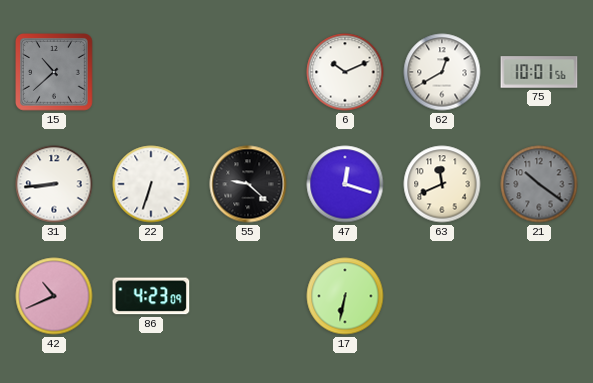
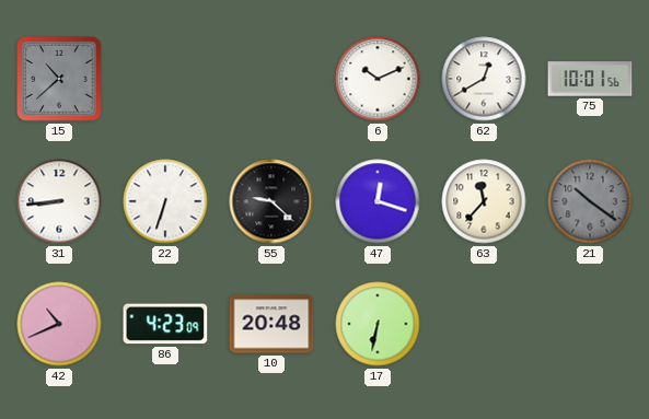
63: 11:41 -> 11:37
10: none -> 20:48
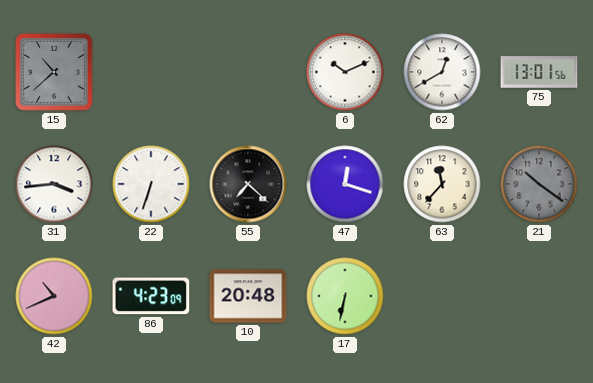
75: 10:01 -> 13:01
31: 8:44 -> 3:44
55: 9:22 -> 7:22
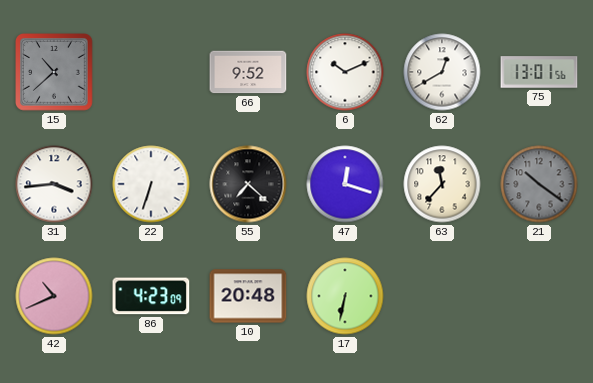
66: none -> 9:52
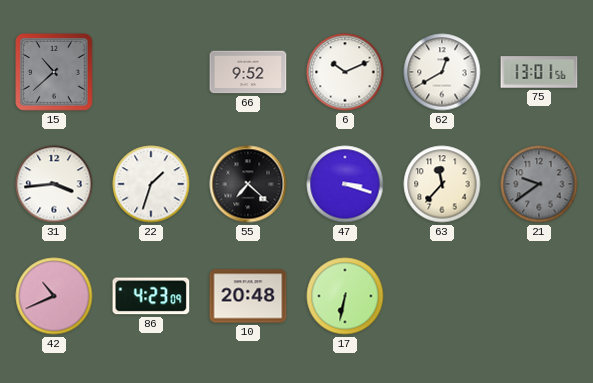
22: 6:33 -> 1:33
47: 12:18 -> 3:18
21: 10:21 -> 9:39
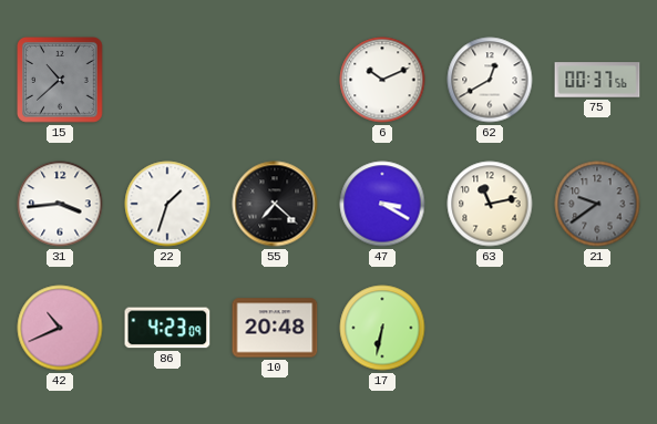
66: 9:52 -> none
75: 13:01 -> 00:37
47: 3:18 -> 3:20
63: 11:37 -> 11:13
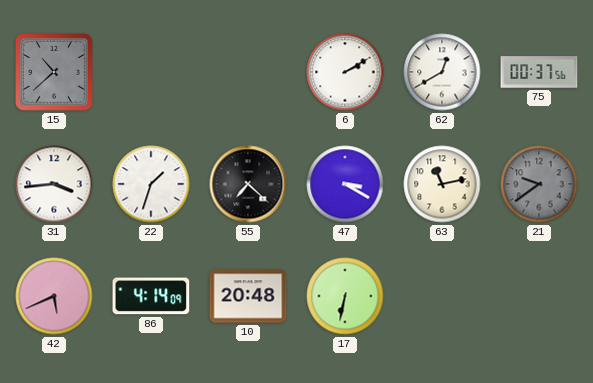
6: 10:11 -> 2:10
42: 10:41 -> 5:41
86: 4:23 -> 4:14
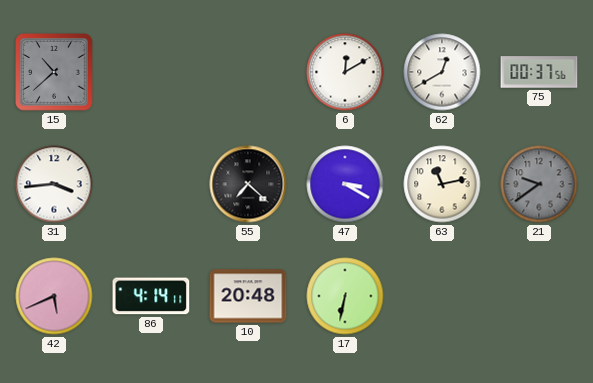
6: 2:10 -> 12:10
22: 1:33 -> none
86: 4:14:09 -> 4:14:11
